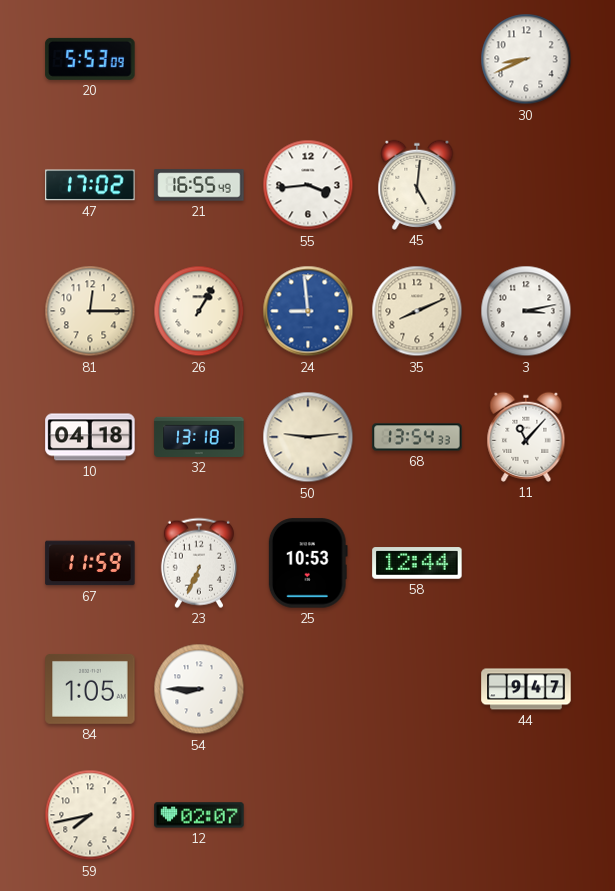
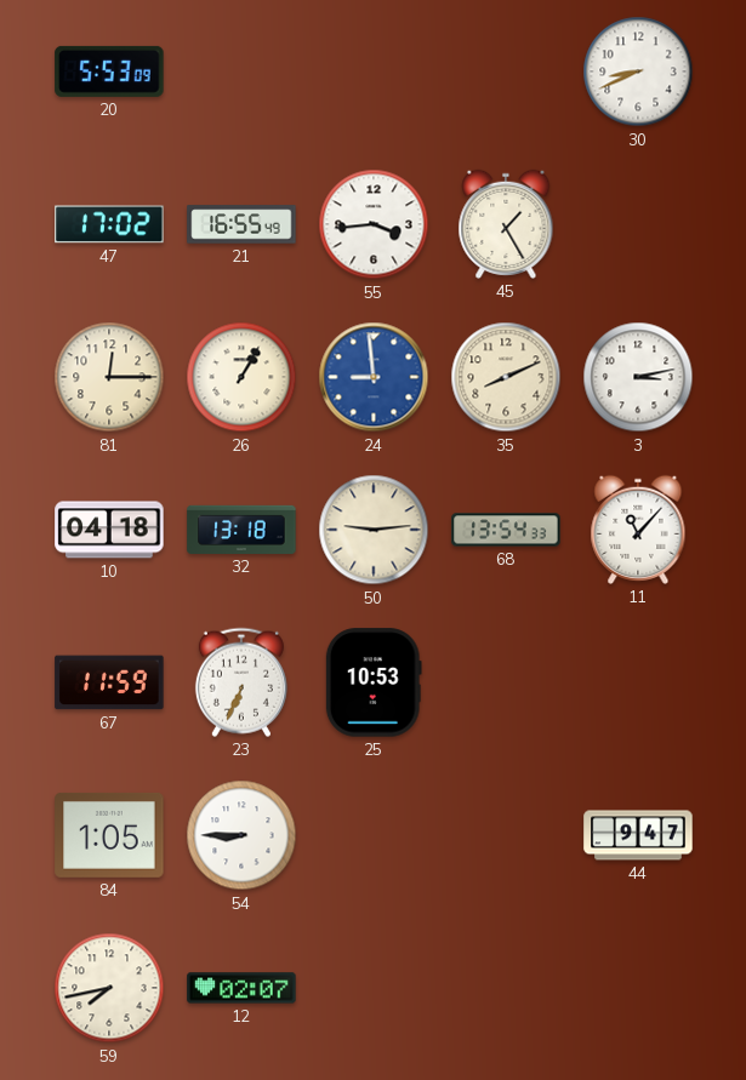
45: 5:01 -> 1:25
58: 12:44 -> none
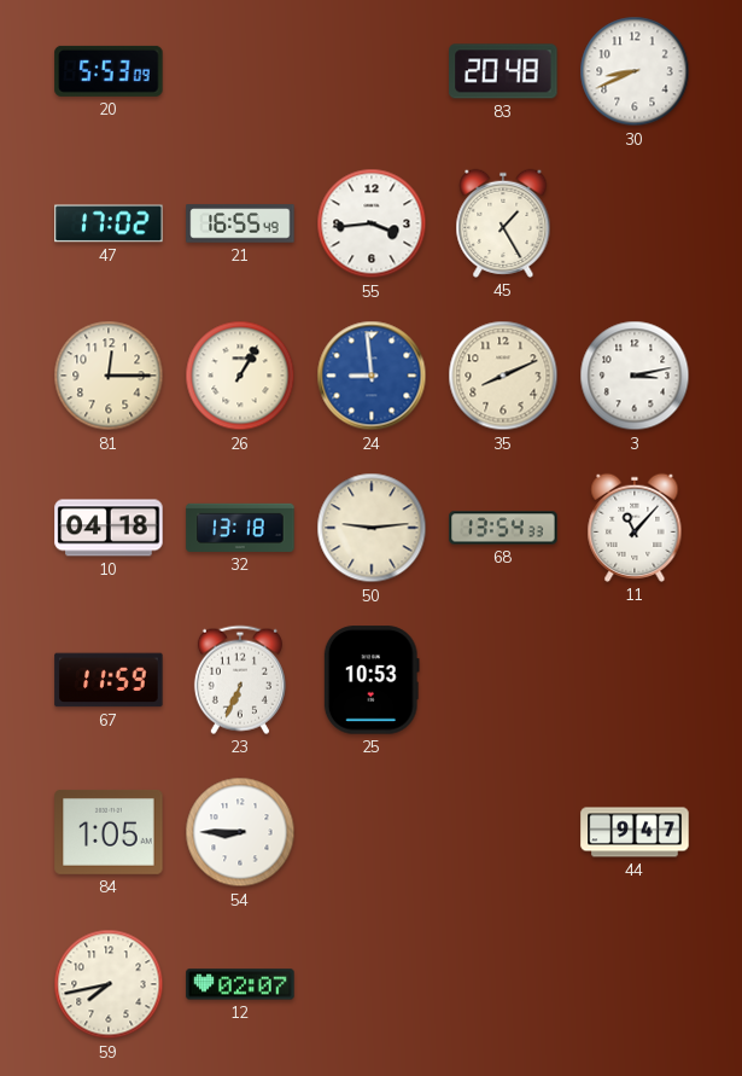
83: none -> 20:48
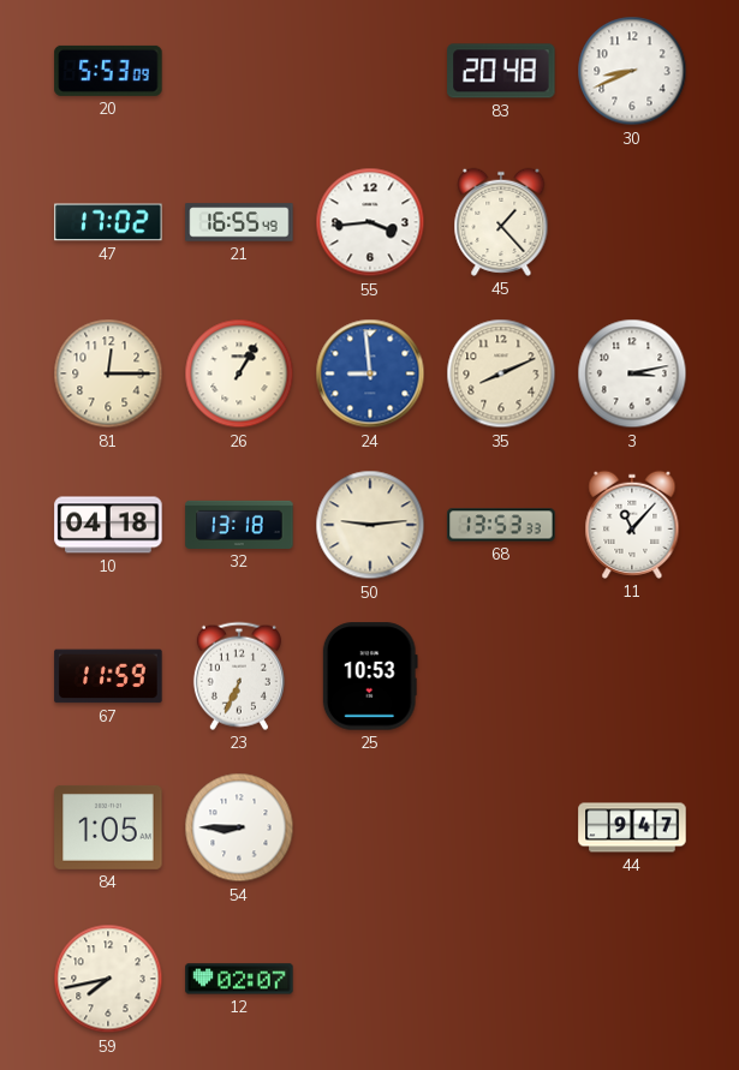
45: 1:25 -> 1:23
68: 13:54 -> 13:53
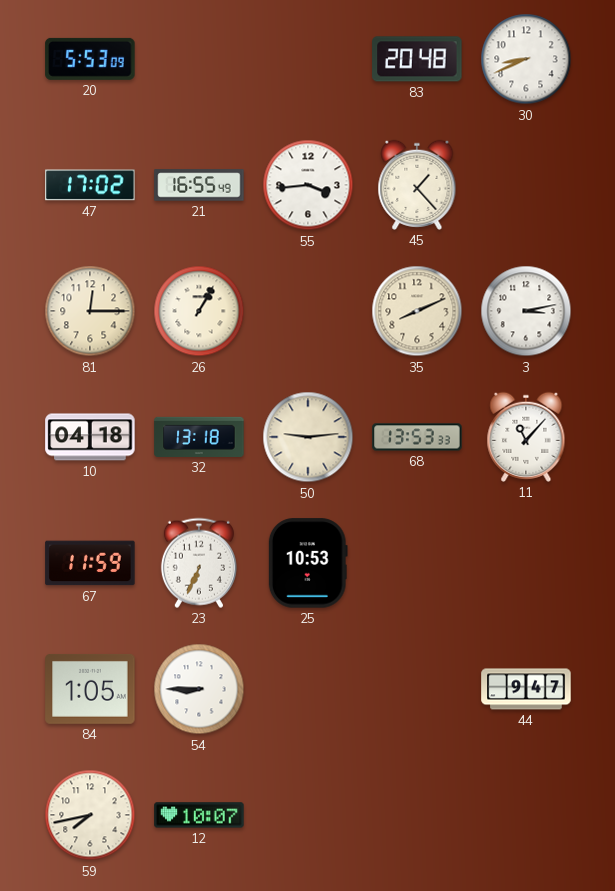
24: 8:59 -> none
12: 02:07 -> 10:07
